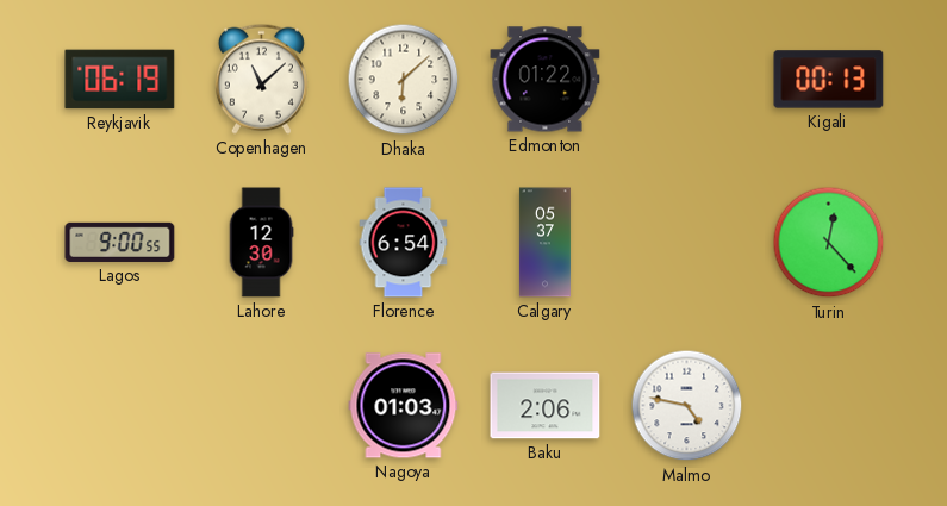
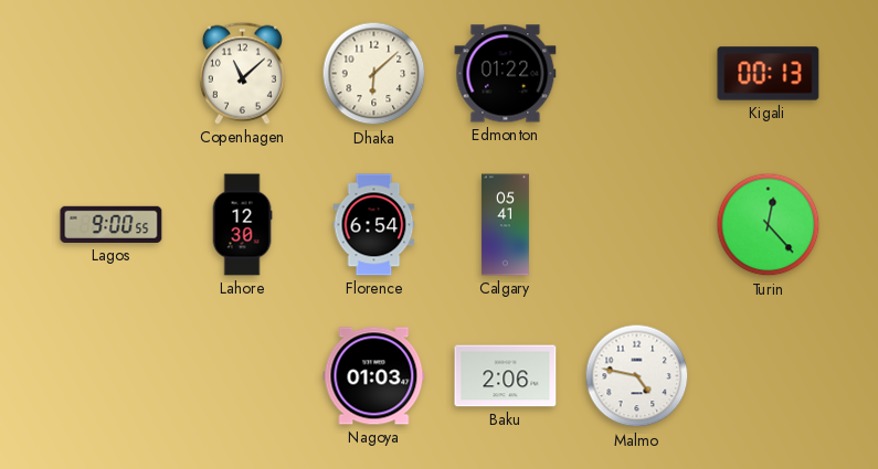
Reykjavik: 06:19 -> none
Calgary: 05:37 -> 05:41
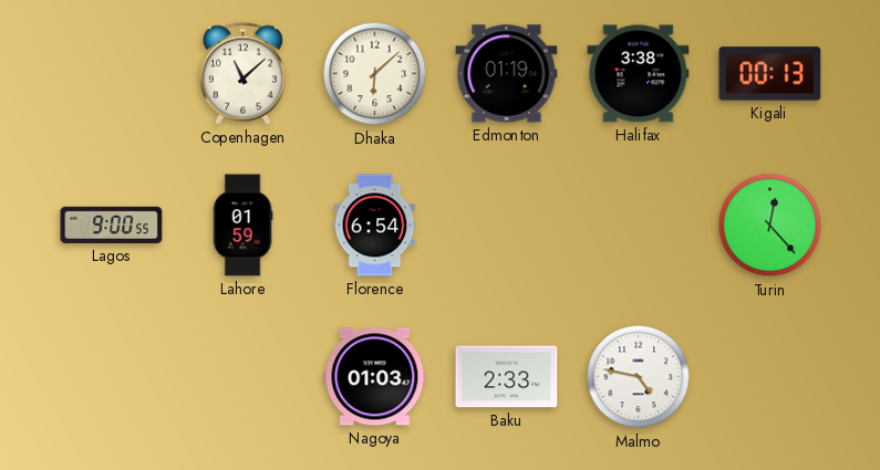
Edmonton: 01:22 -> 01:19
Halifax: none -> 3:38
Lahore: 12:30 -> 01:59
Calgary: 05:41 -> none
Baku: 2:06 -> 2:33
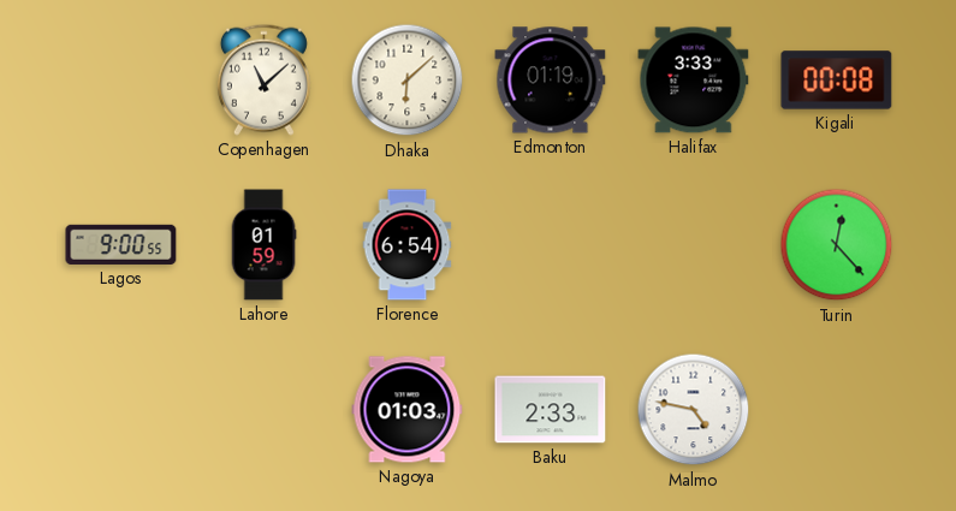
Halifax: 3:38 -> 3:33
Kigali: 00:13 -> 00:08
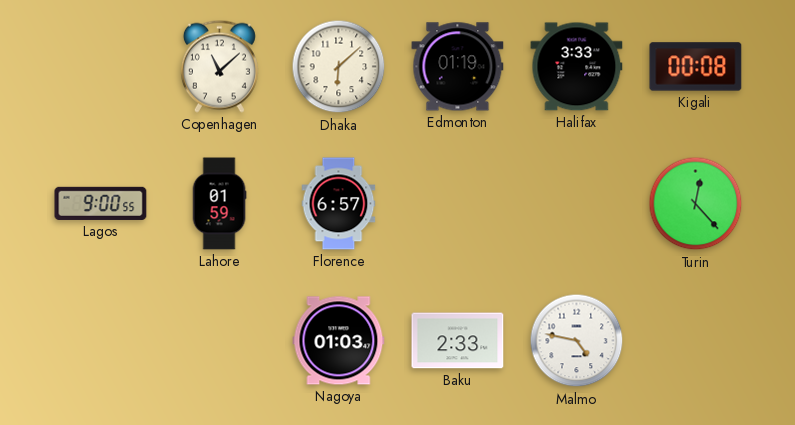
Florence: 6:54 -> 6:57
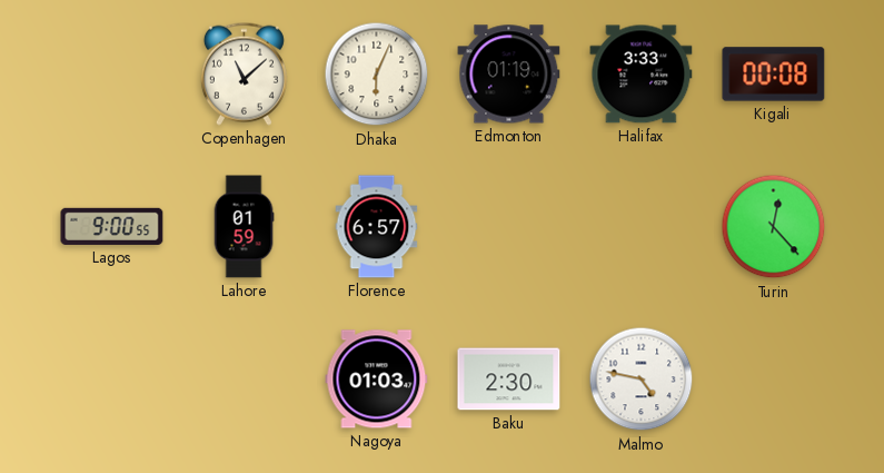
Dhaka: 6:08 -> 6:04
Baku: 2:33 -> 2:30
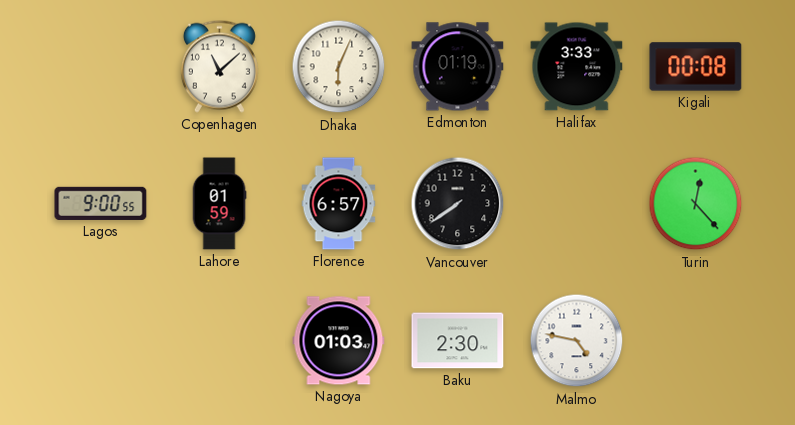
Vancouver: none -> 7:39
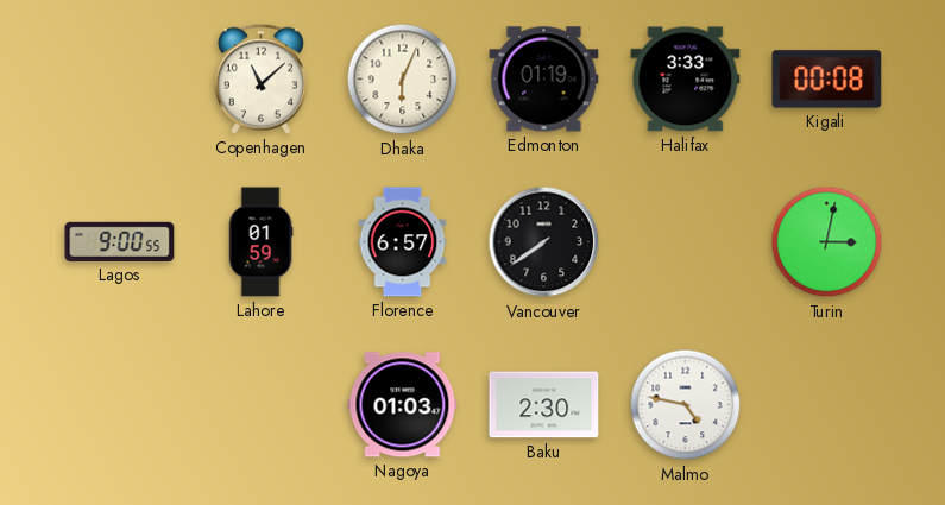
Turin: 12:23 -> 3:02
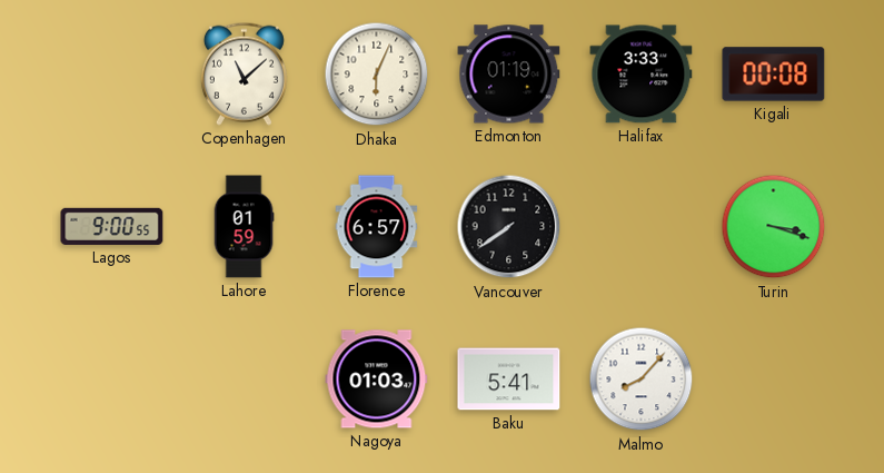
Turin: 3:02 -> 3:18
Baku: 2:30 -> 5:41
Malmo: 4:47 -> 8:07
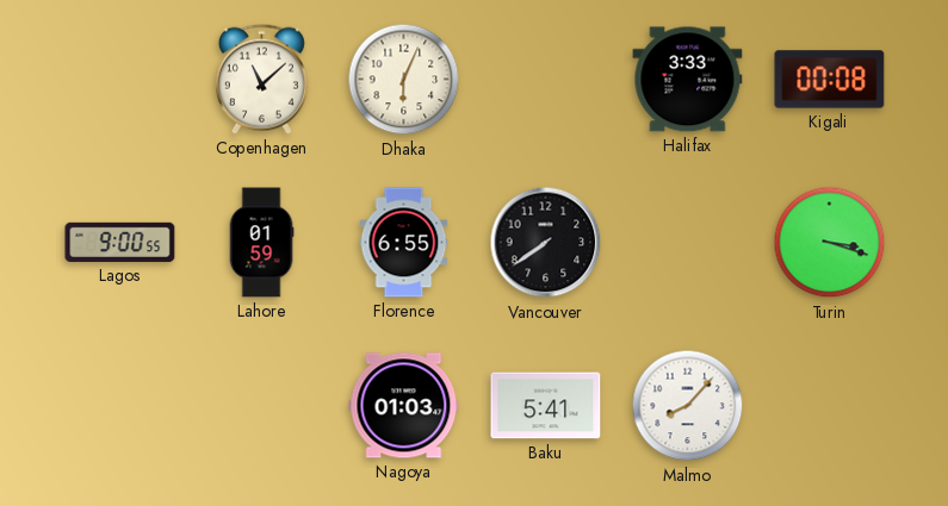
Edmonton: 01:19 -> none
Florence: 6:57 -> 6:55
